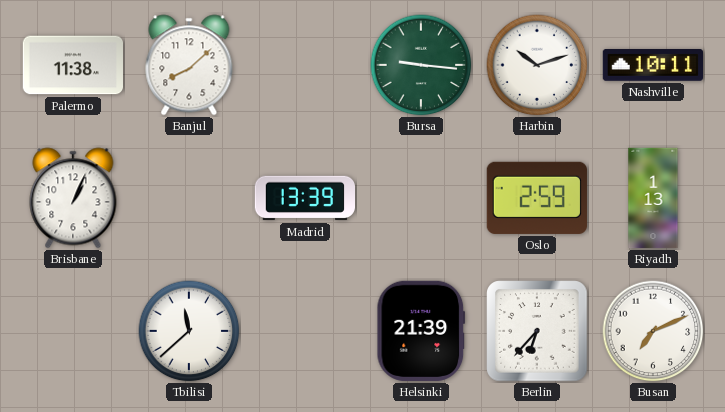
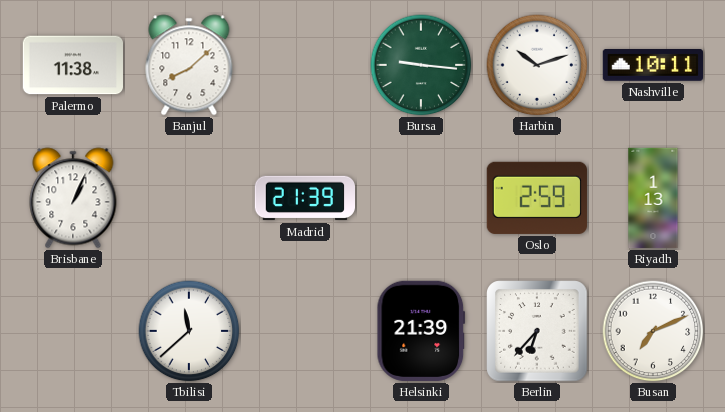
Madrid: 13:39 -> 21:39
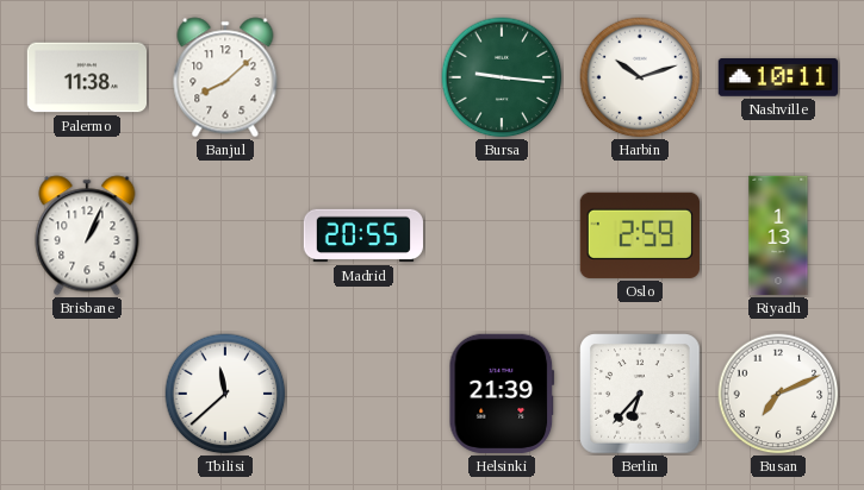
Madrid: 21:39 -> 20:55
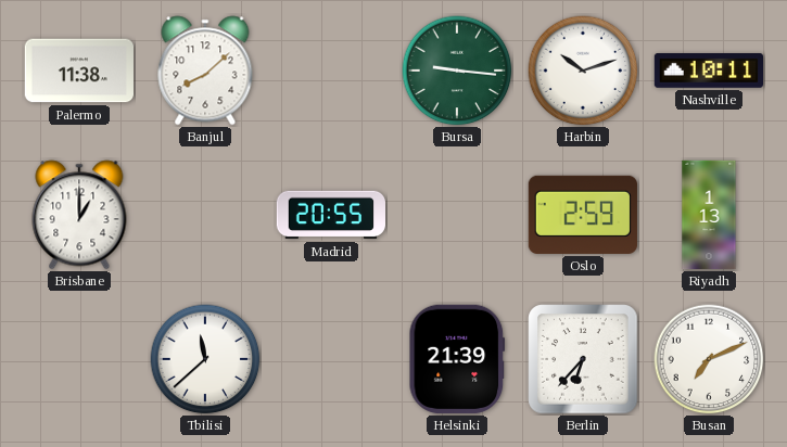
Brisbane: 1:04 -> 1:00
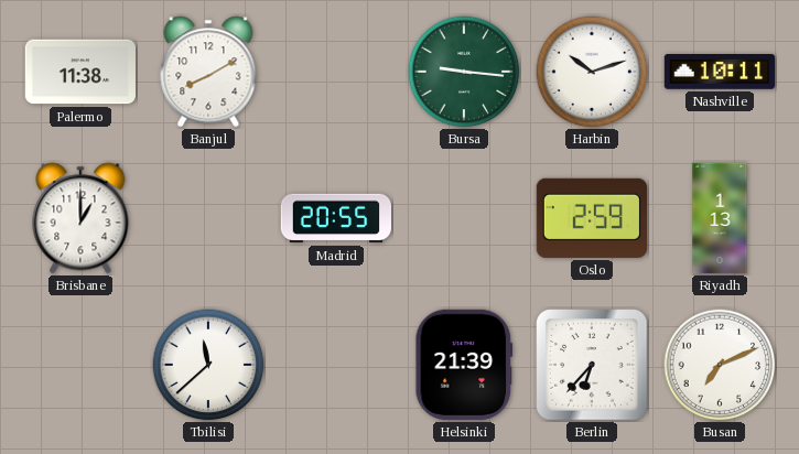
Banjul: 8:08 -> 8:10
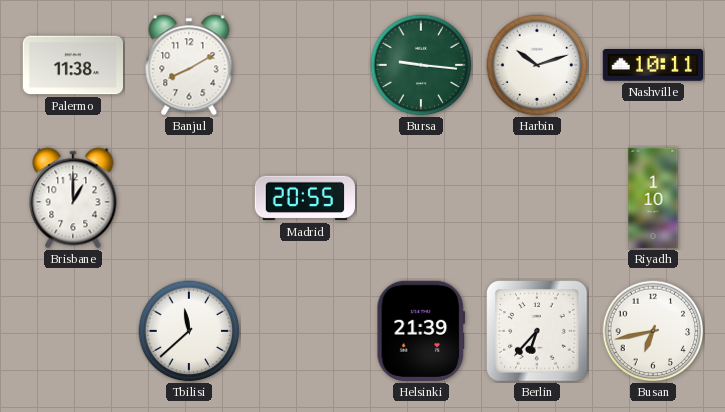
Oslo: 2:59 -> none
Riyadh: 1:13 -> 1:10
Busan: 7:11 -> 6:43
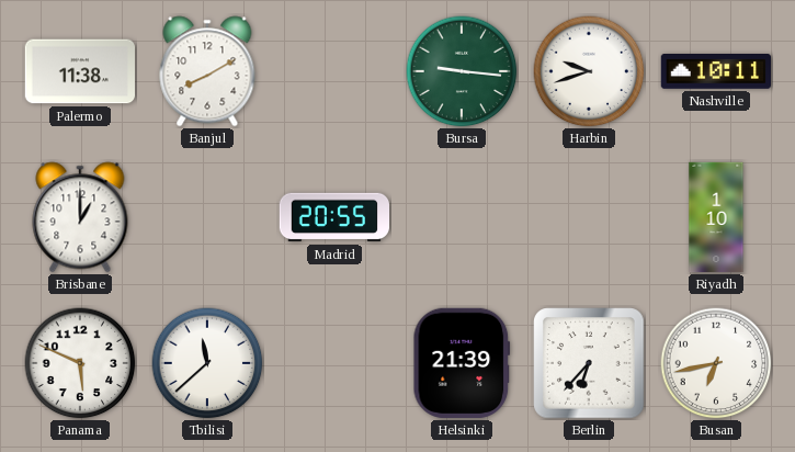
Harbin: 10:12 -> 9:42
Panama: none -> 5:49
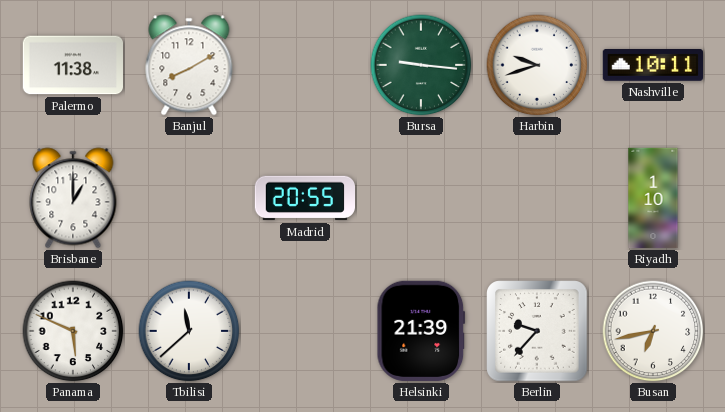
Berlin: 6:37 -> 9:37
